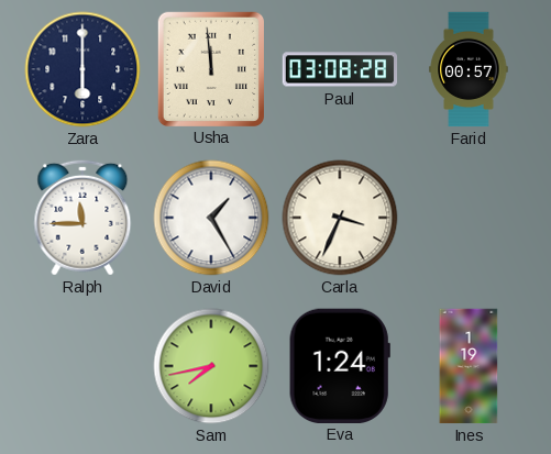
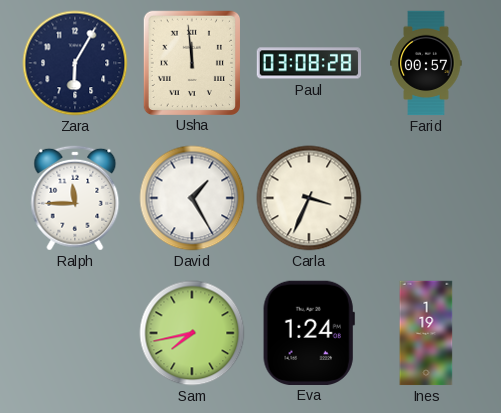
Zara: 6:00 -> 6:05
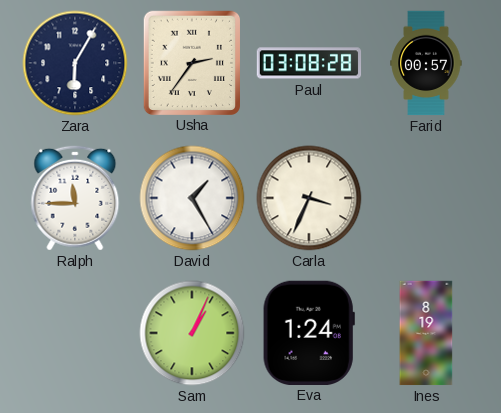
Usha: 11:59 -> 2:36
Sam: 7:43 -> 1:04
Ines: 1:19 -> 8:19
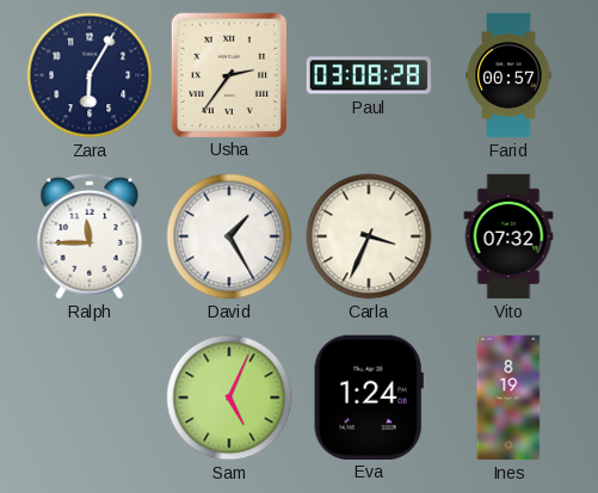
Vito: none -> 07:32
Sam: 1:04 -> 5:04
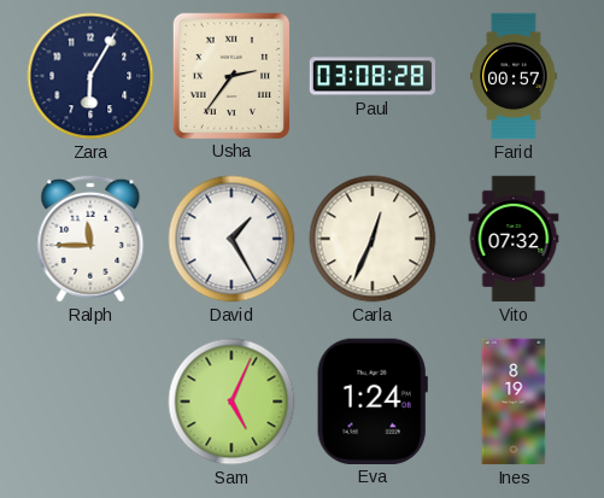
Carla: 3:34 -> 12:34
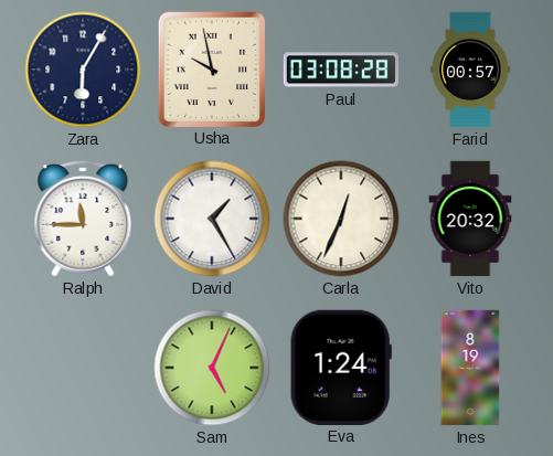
Usha: 2:36 -> 9:58
Vito: 07:32 -> 20:32
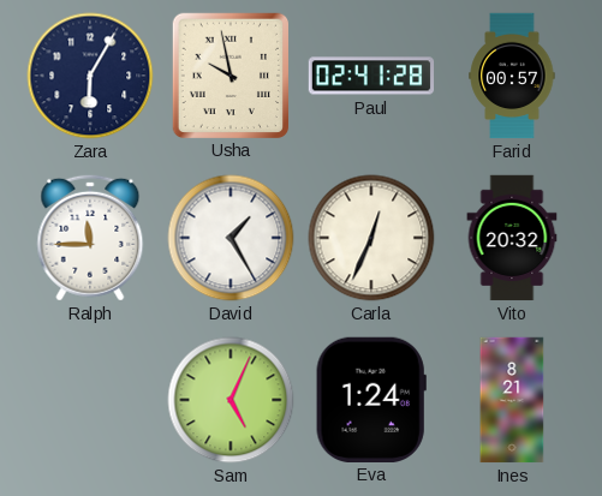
Paul: 03:08 -> 02:41
Ines: 8:19 -> 8:21
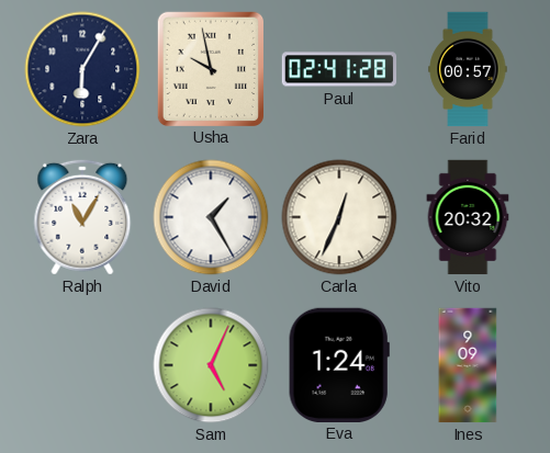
Ralph: 11:45 -> 11:05
Ines: 8:21 -> 9:09
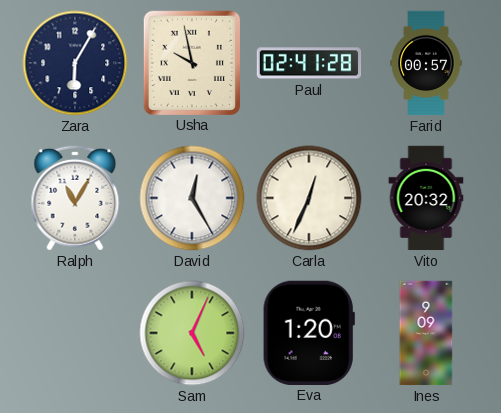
David: 1:25 -> 12:25
Eva: 1:24 -> 1:20
